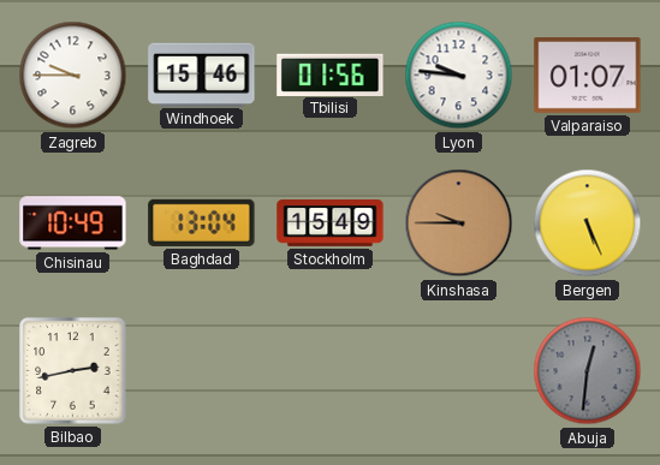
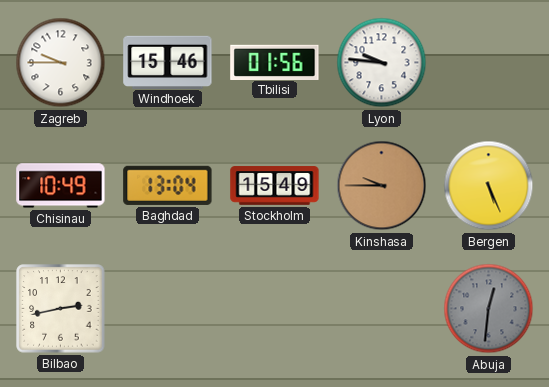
Valparaiso: 01:07 -> none
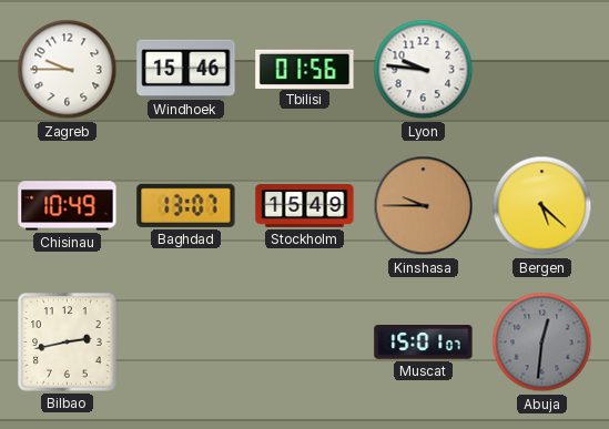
Baghdad: 13:04 -> 13:07
Bergen: 5:26 -> 5:22
Muscat: none -> 15:01
